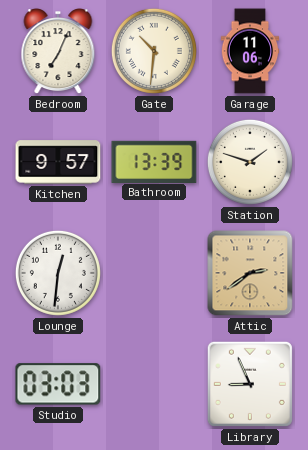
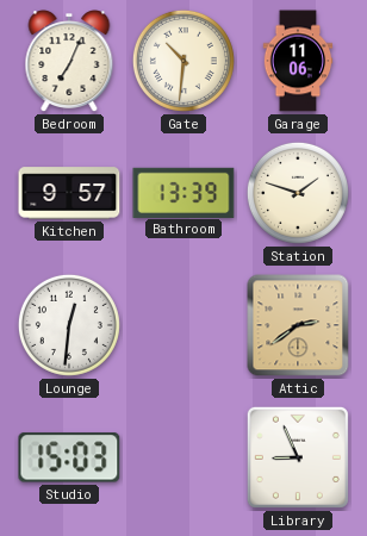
Studio: 03:03 -> 15:03
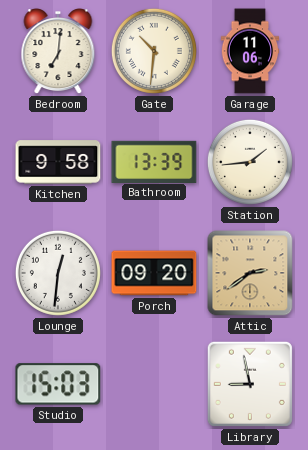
Bedroom: 7:04 -> 7:01
Kitchen: 9:57 -> 9:58
Station: 1:48 -> 1:44
Porch: none -> 09:20
Library: 8:56 -> 8:58
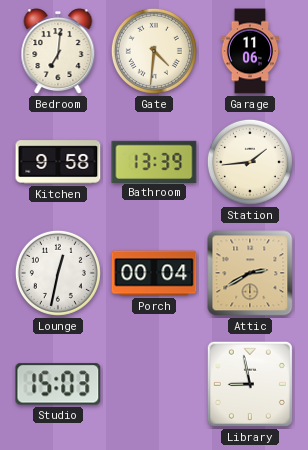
Gate: 10:31 -> 4:31
Lounge: 12:31 -> 12:32
Porch: 09:20 -> 00:04
Attic: 2:39 -> 2:40
